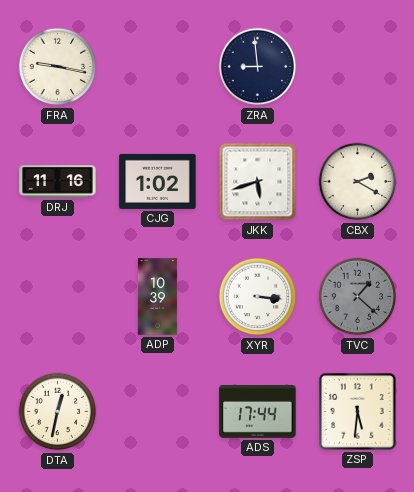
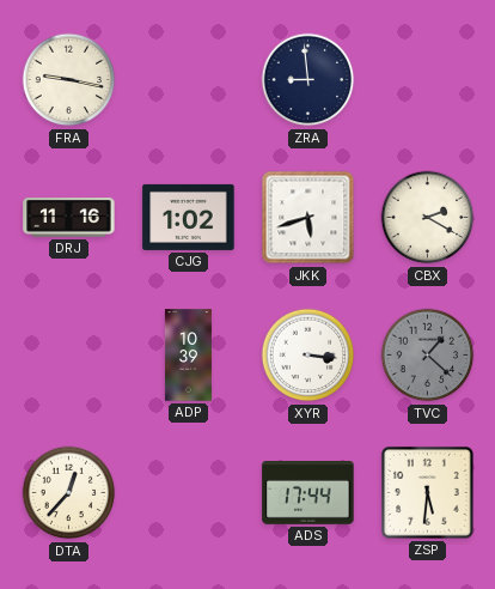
DTA: 12:32 -> 12:37
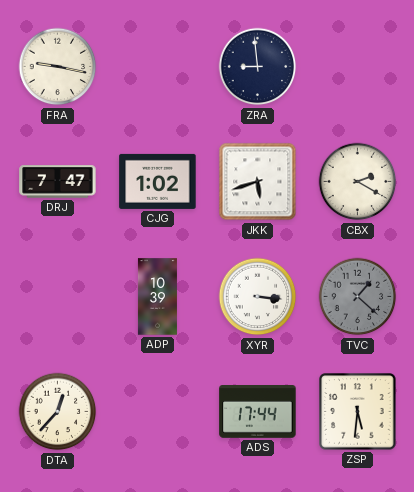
DRJ: 11:16 -> 7:47
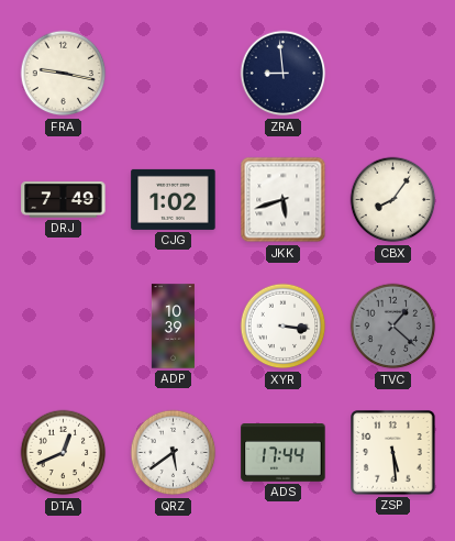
DRJ: 7:47 -> 7:49
CBX: 2:20 -> 8:06
DTA: 12:37 -> 12:41
QRZ: none -> 5:39
ZSP: 5:31 -> 5:29
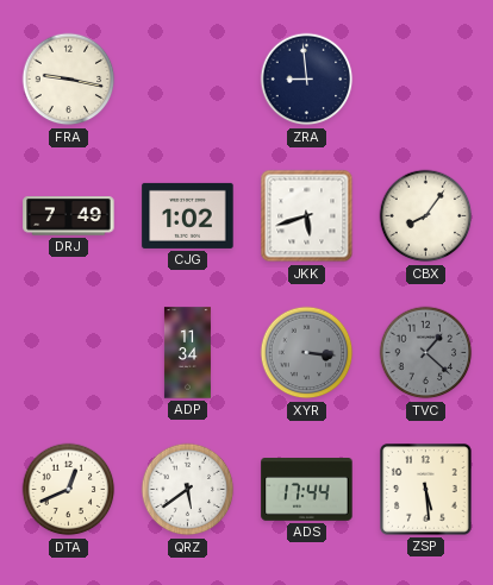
ADP: 10:39 -> 11:34
XYR dial: white -> grey
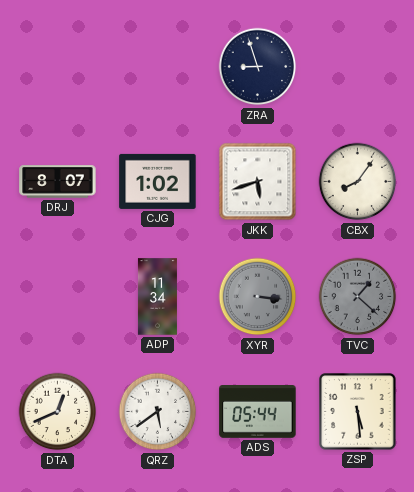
FRA: 9:17 -> none
ZRA: 8:59 -> 8:57
DRJ: 7:49 -> 8:07
ADS: 17:44 -> 05:44
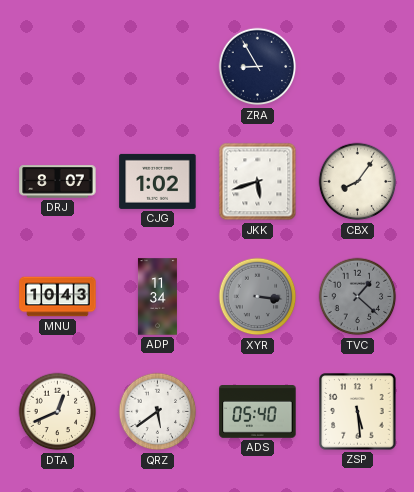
ZRA: 8:57 -> 8:55
MNU: none -> 10:43
ADS: 05:44 -> 05:40
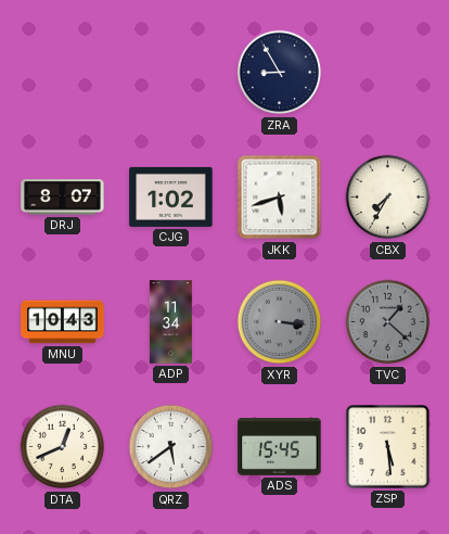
CBX: 8:06 -> 7:35
ADS: 05:40 -> 15:45
